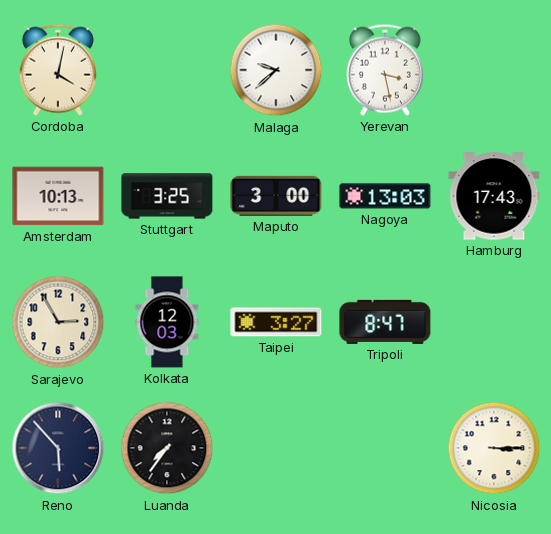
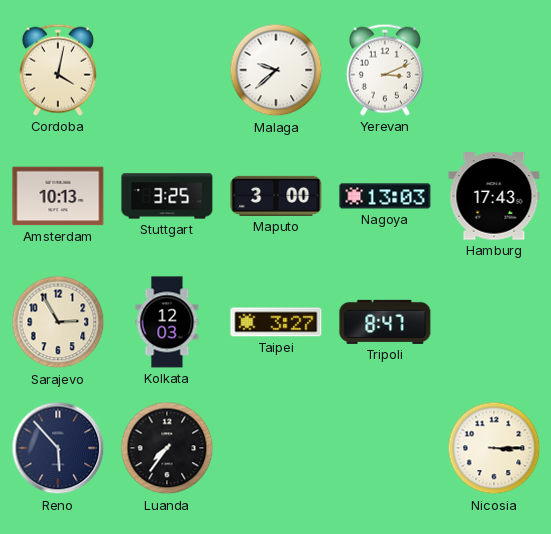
Yerevan: 3:28 -> 3:11
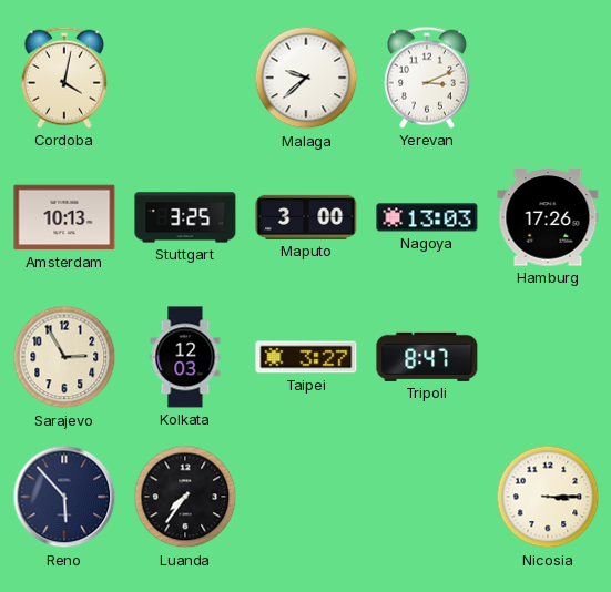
Hamburg: 17:43 -> 17:26
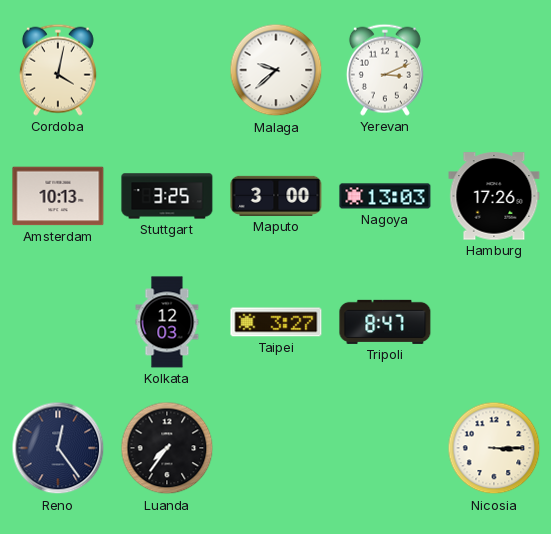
Sarajevo: 2:55 -> none
Reno: 5:53 -> 12:24
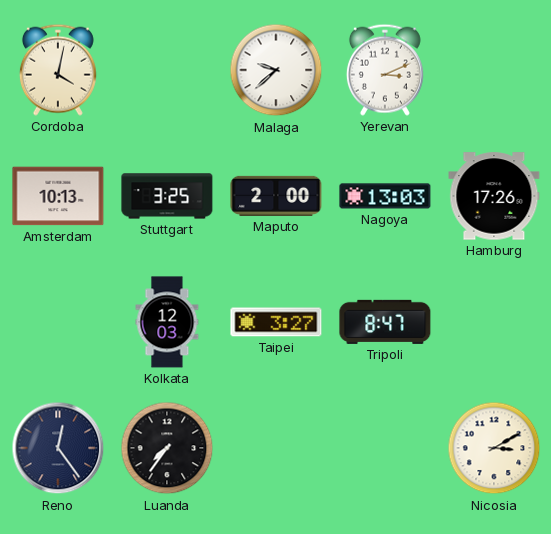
Maputo: 3:00 -> 2:00
Nicosia: 3:15 -> 3:10
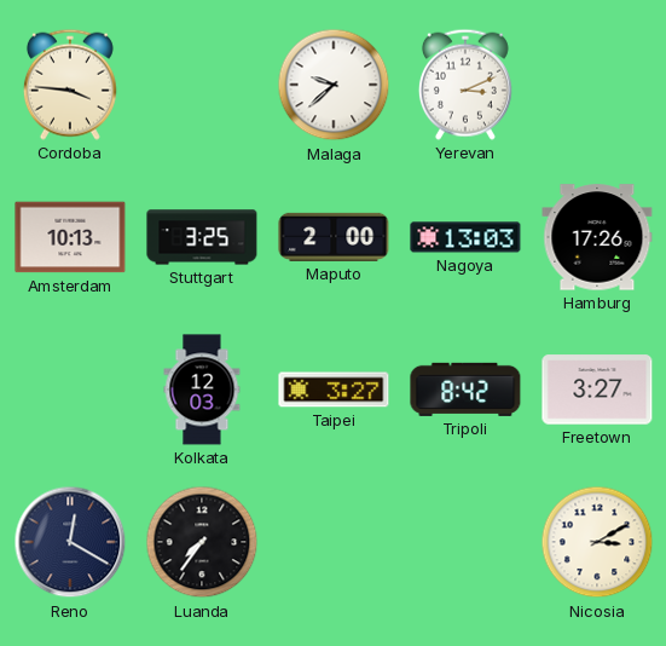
Cordoba: 4:02 -> 3:46
Tripoli: 8:47 -> 8:42
Freetown: none -> 3:27
Reno: 12:24 -> 12:20
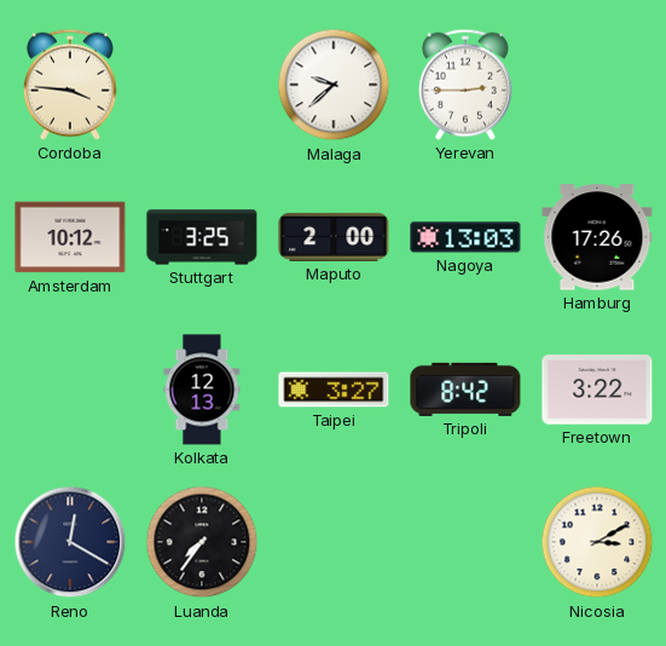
Yerevan: 3:11 -> 2:45
Amsterdam: 10:13 -> 10:12
Kolkata: 12:03 -> 12:13
Freetown: 3:27 -> 3:22
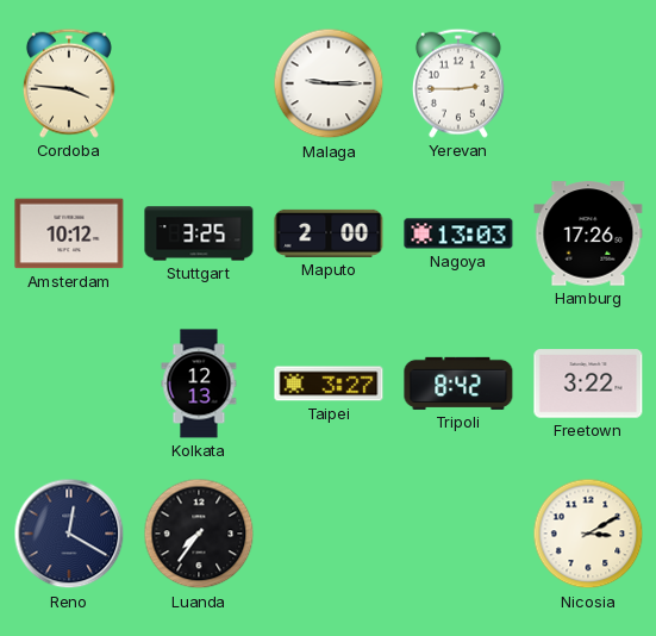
Malaga: 9:38 -> 9:15
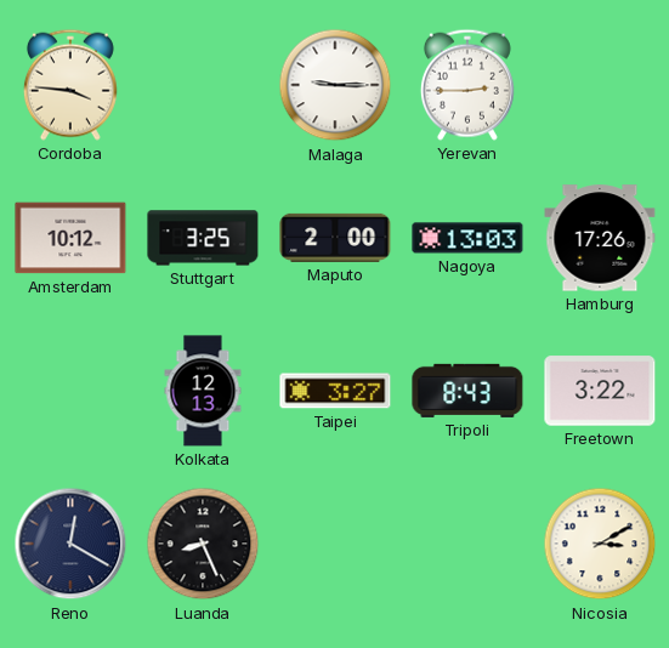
Tripoli: 8:42 -> 8:43
Luanda: 7:36 -> 8:26
